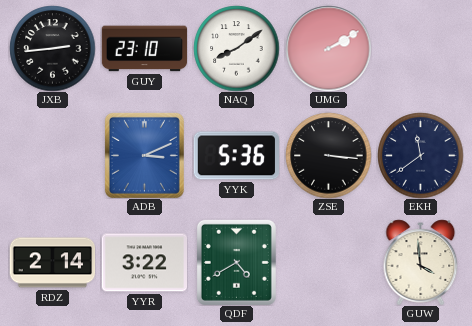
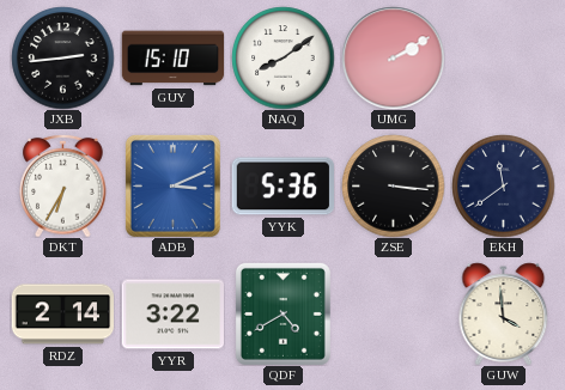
GUY: 23:10 -> 15:10
DKT: none -> 6:35
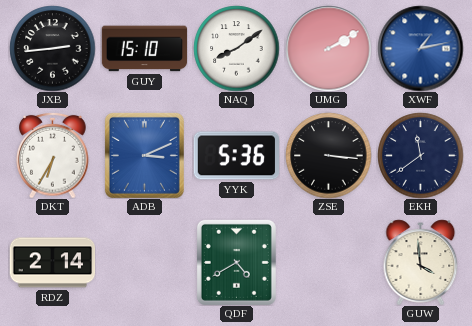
XWF: none -> 1:13
YYR: 3:22 -> none
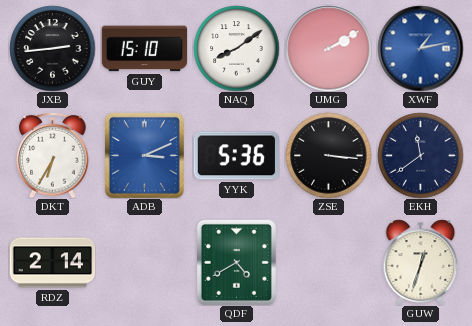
GUW: 3:59 -> 12:33
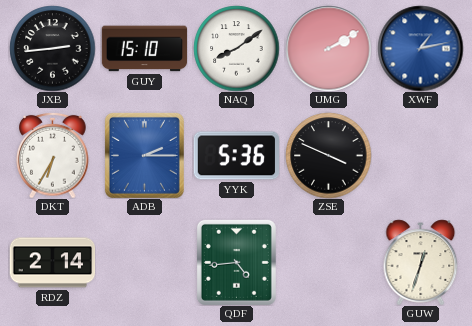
ADB: 3:11 -> 2:15
ZSE: 3:16 -> 3:49
EKH: 11:39 -> none
QDF: 4:40 -> 4:44
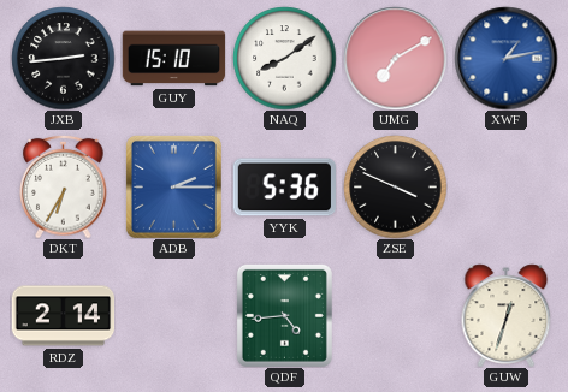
UMG: 2:10 -> 7:10
